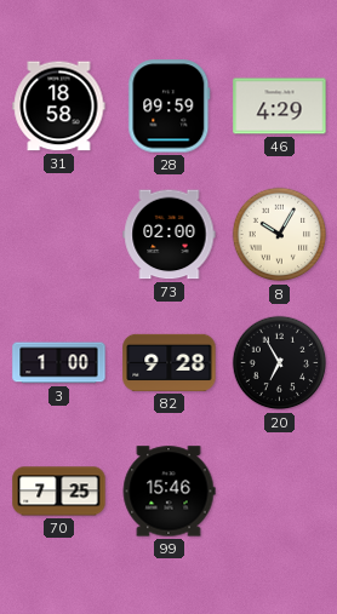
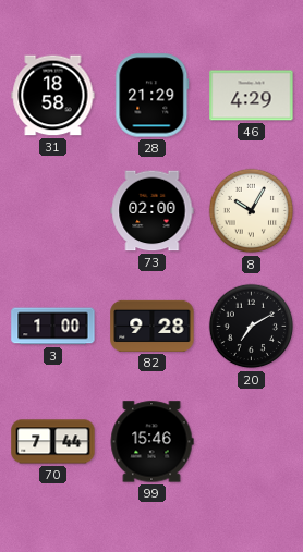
28: 09:59 -> 21:29
20: 6:55 -> 7:10
70: 7:25 -> 7:44
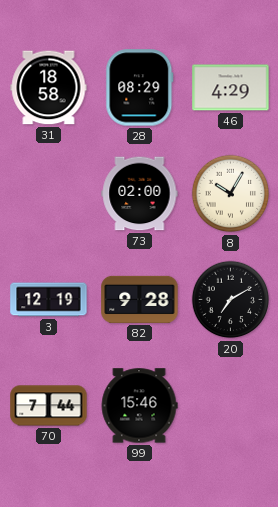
28: 21:29 -> 08:29
3: 1:00 -> 12:19
